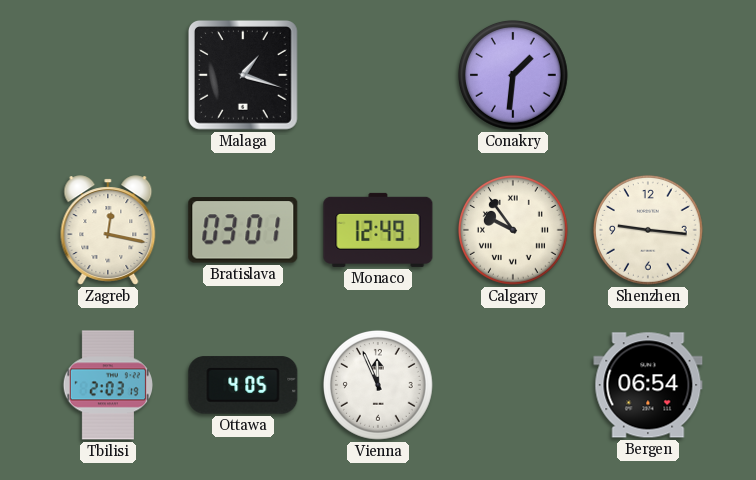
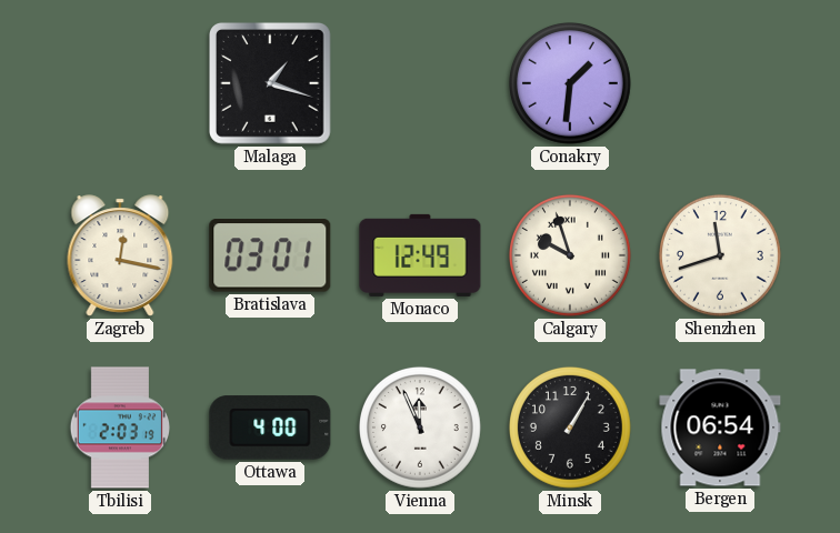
Calgary: 9:54 -> 9:57
Shenzhen: 9:16 -> 11:42
Ottawa: 4:05 -> 4:00
Minsk: none -> 1:05
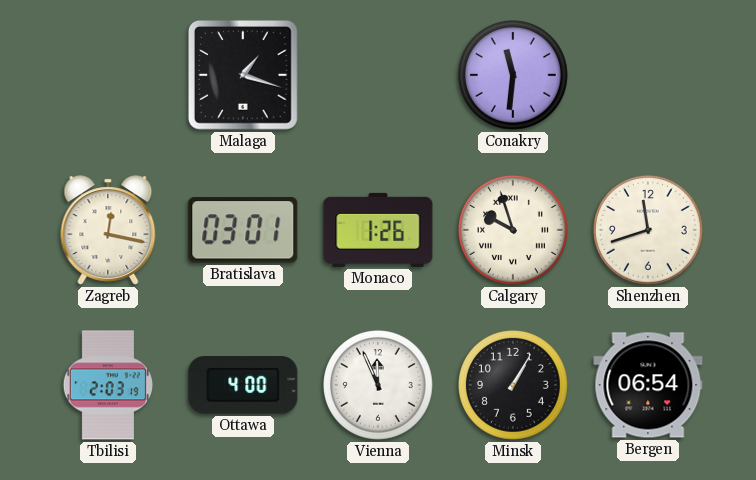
Conakry: 1:31 -> 11:31
Monaco: 12:49 -> 1:26
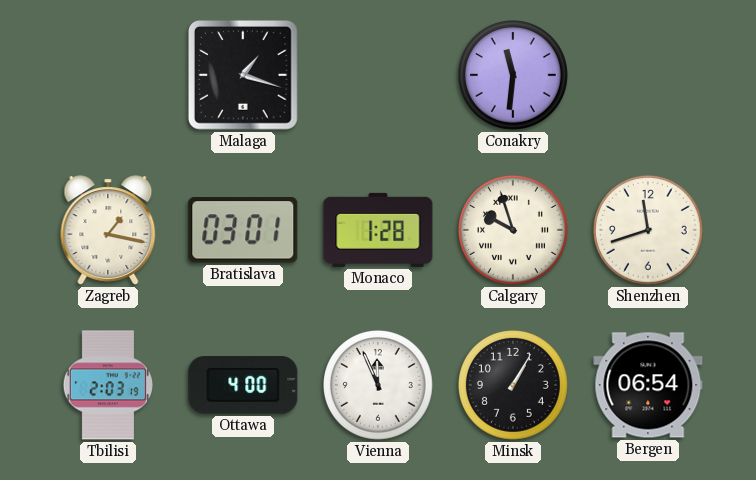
Zagreb: 12:17 -> 1:17
Monaco: 1:26 -> 1:28
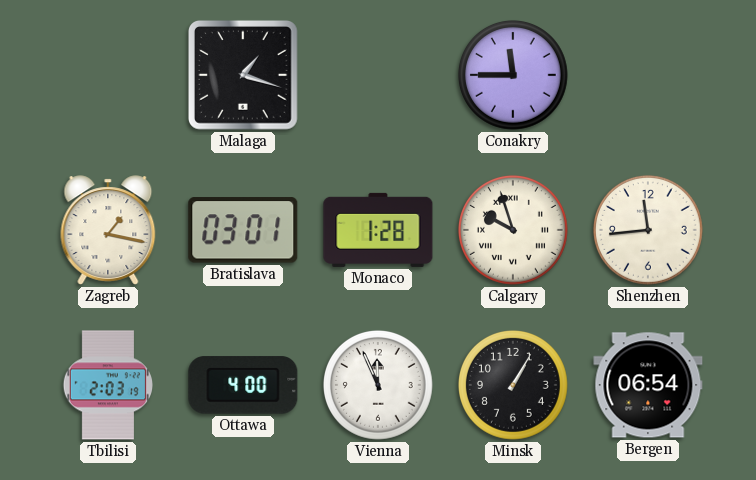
Conakry: 11:31 -> 11:45
Shenzhen: 11:42 -> 11:44
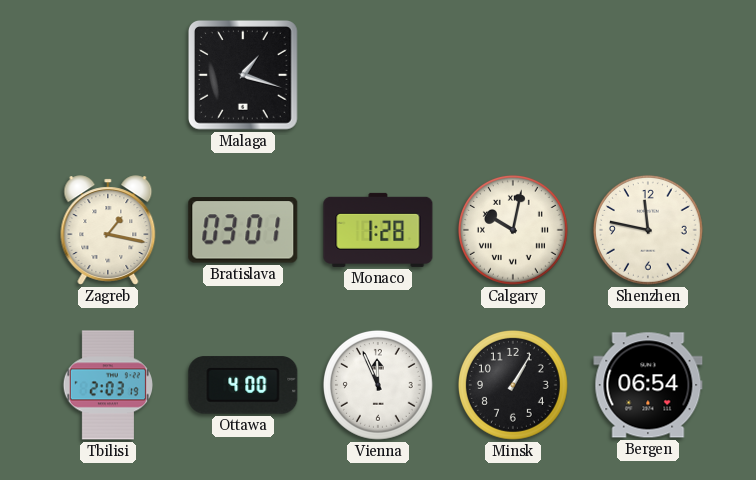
Conakry: 11:45 -> none
Calgary: 9:57 -> 10:02
Shenzhen: 11:44 -> 11:47
